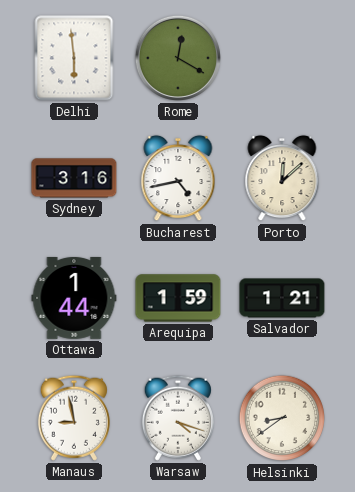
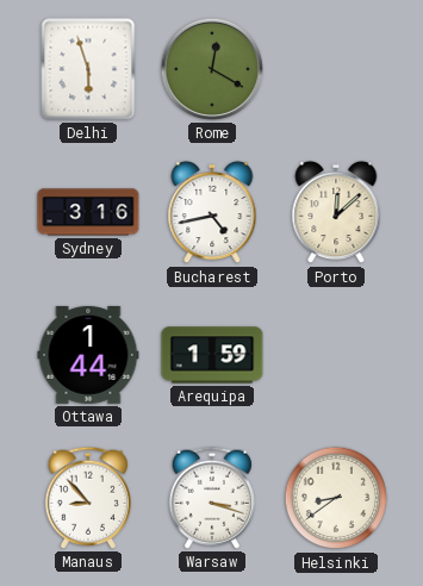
Delhi: 5:59 -> 5:57
Salvador: 1:21 -> none
Manaus: 8:58 -> 8:53
Warsaw: 4:18 -> 3:18
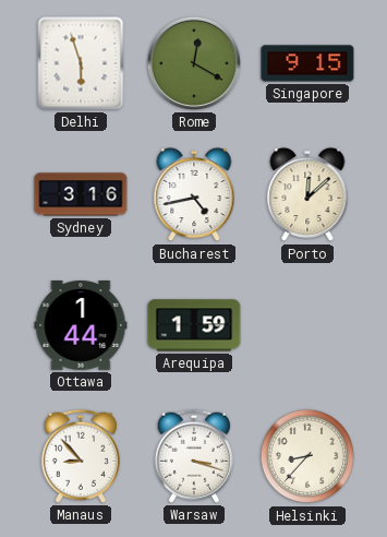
Singapore: none -> 9:15
Helsinki: 8:39 -> 8:37
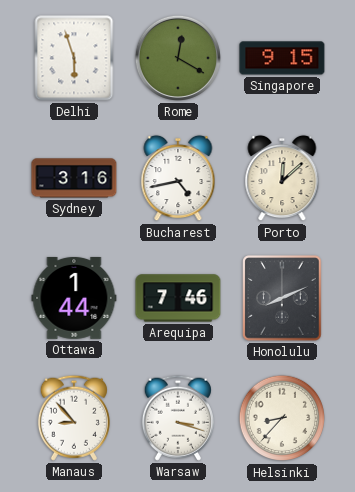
Arequipa: 1:59 -> 7:46
Honolulu: none -> 8:11
